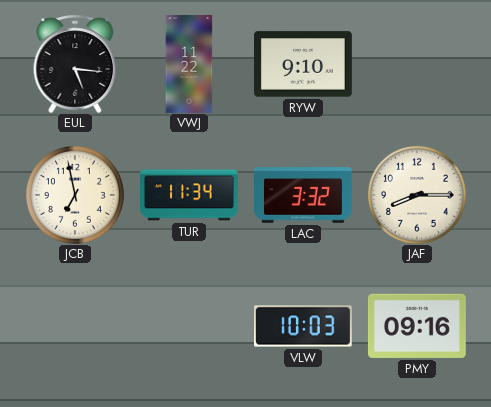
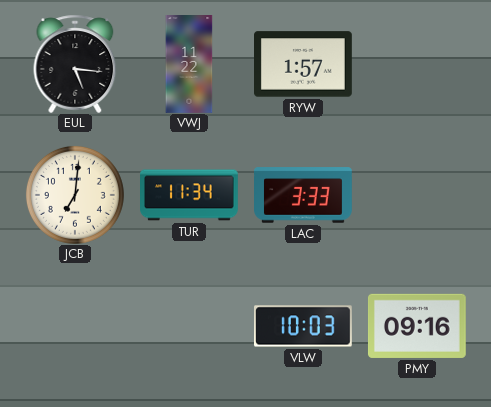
RYW: 9:10 -> 1:57
JCB: 6:58 -> 7:01
LAC: 3:32 -> 3:33
JAF: 8:15 -> none
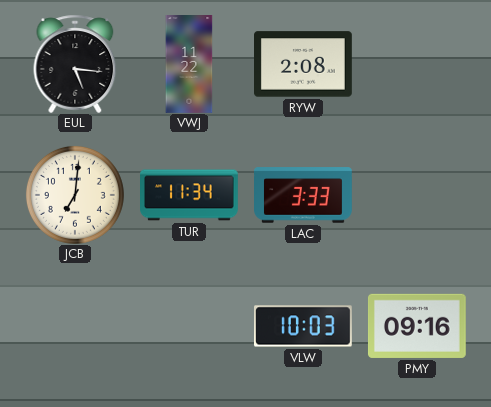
RYW: 1:57 -> 2:08
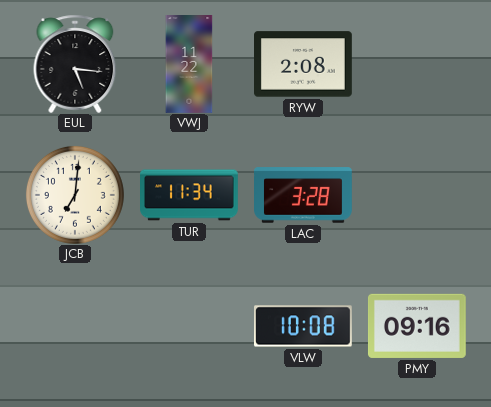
LAC: 3:33 -> 3:28
VLW: 10:03 -> 10:08
